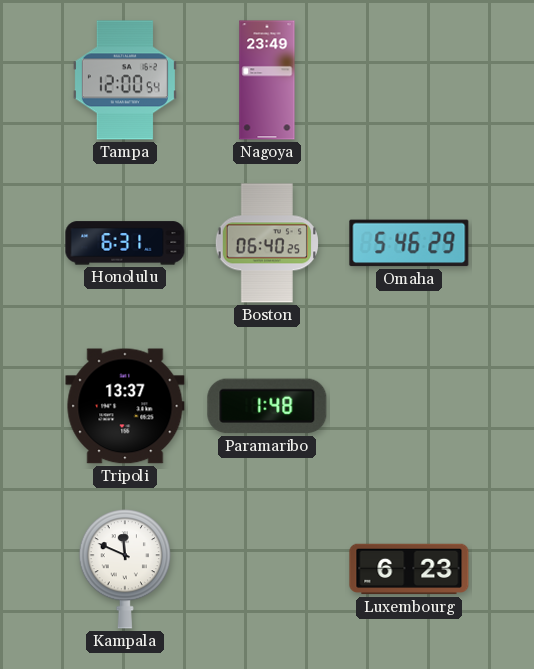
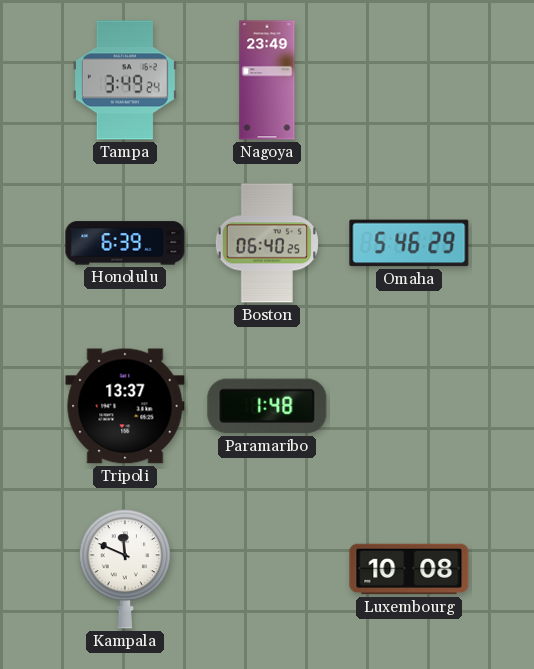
Tampa: 12:00 -> 3:49
Honolulu: 6:31 -> 6:39
Luxembourg: 6:23 -> 10:08
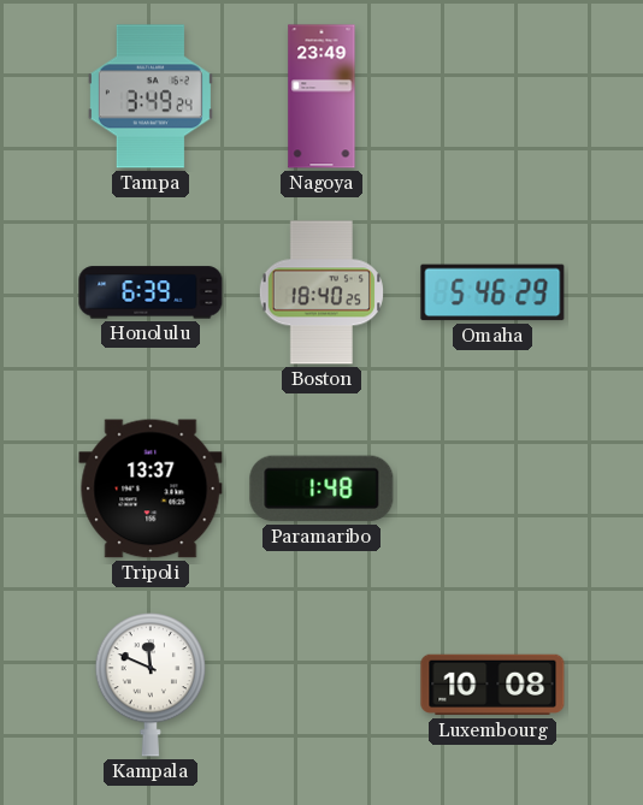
Boston: 06:40 -> 18:40
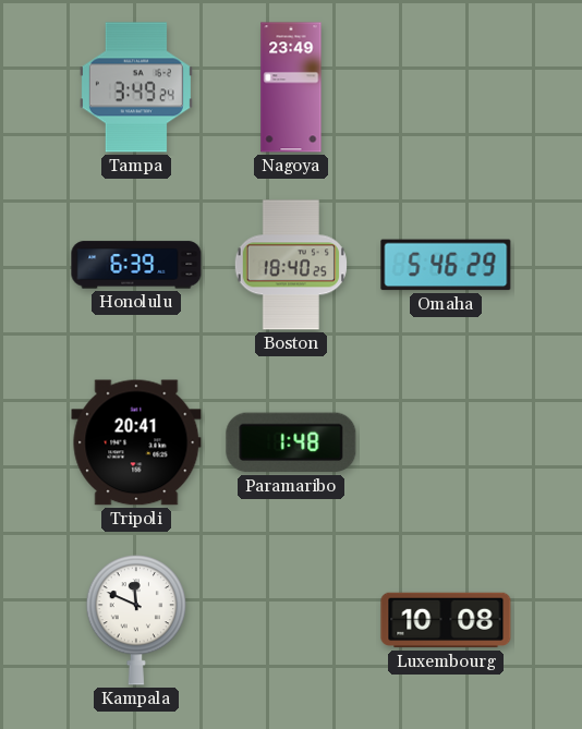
Tripoli: 13:37 -> 20:41
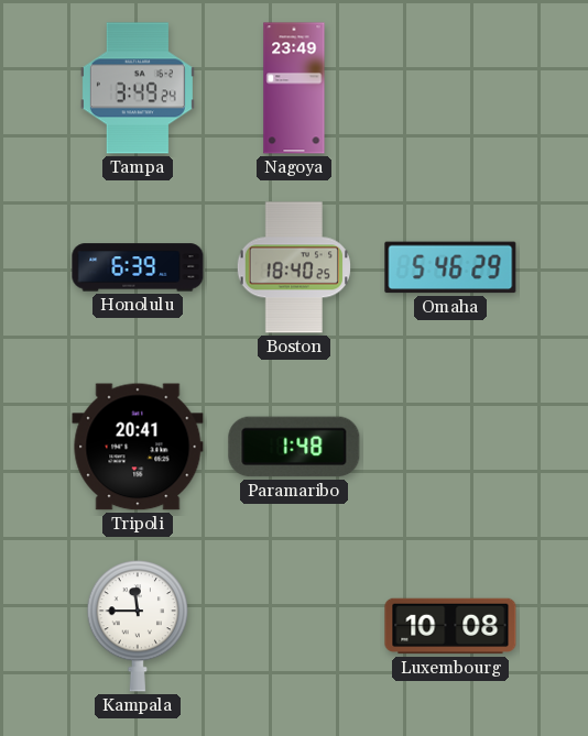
Kampala: 11:49 -> 11:45
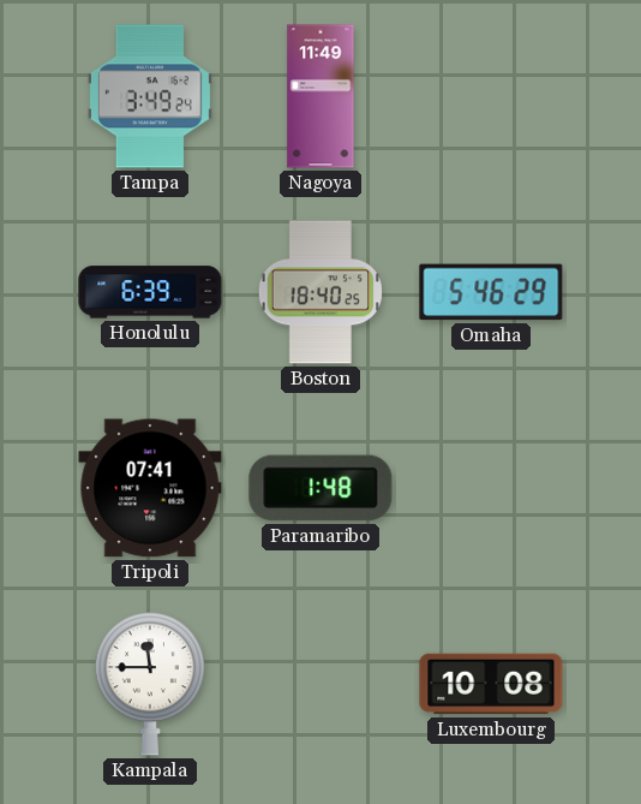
Nagoya: 23:49 -> 11:49
Tripoli: 20:41 -> 07:41
